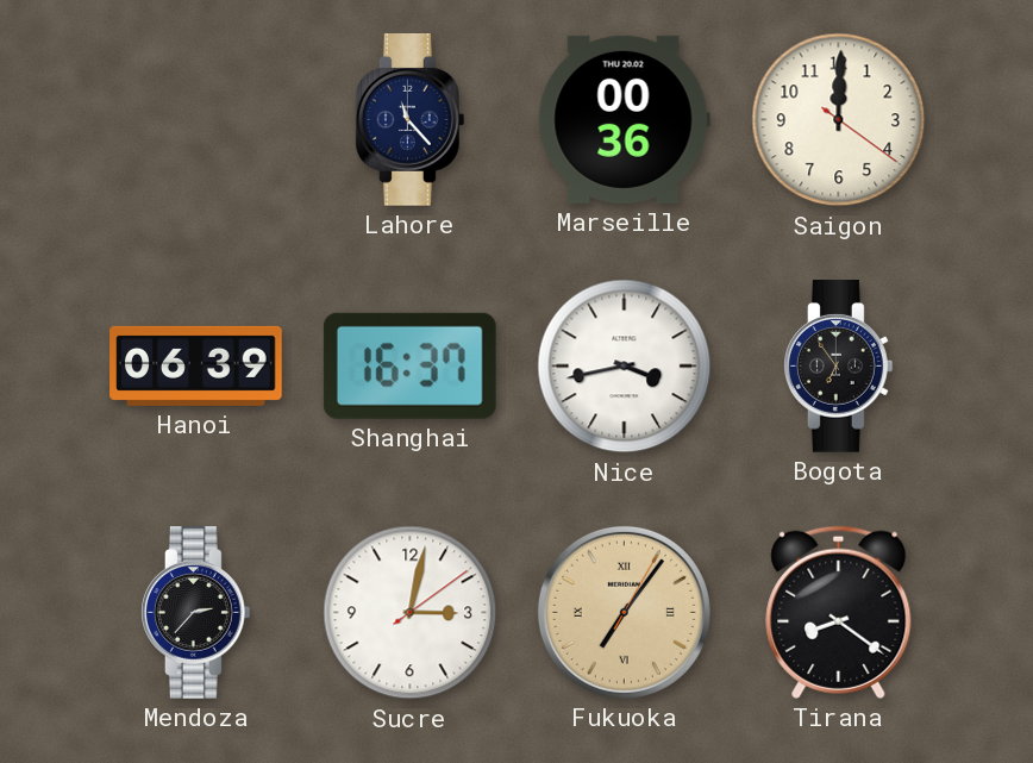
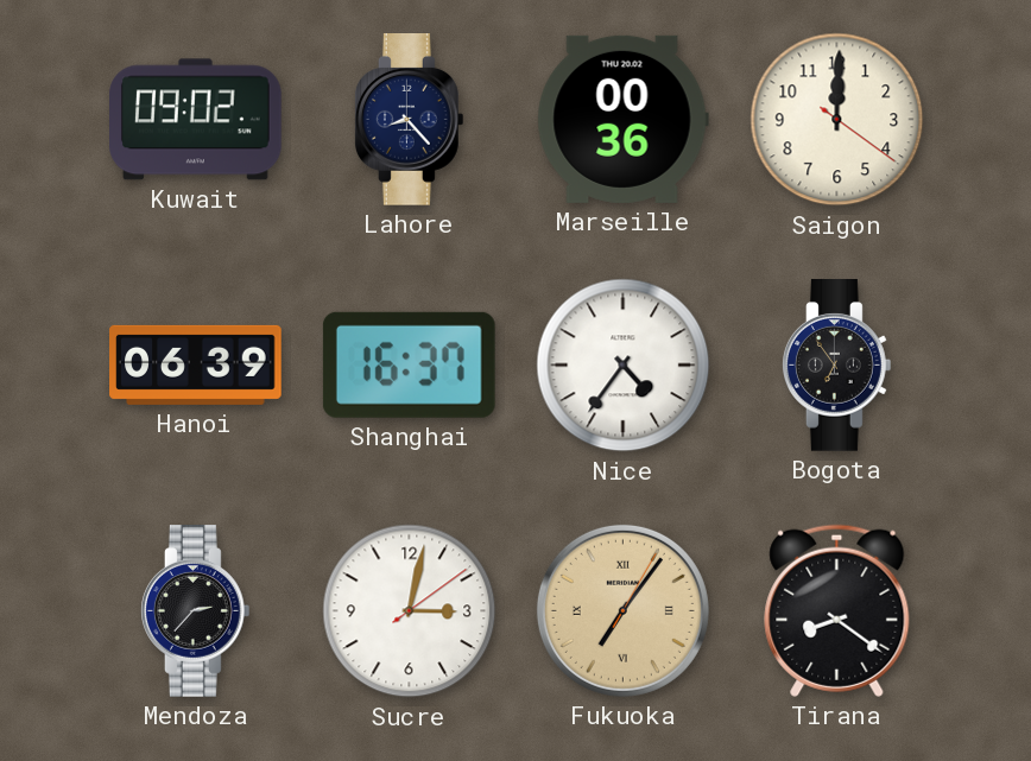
Kuwait: none -> 09:02
Lahore: 11:23 -> 8:23
Nice: 3:43 -> 4:36
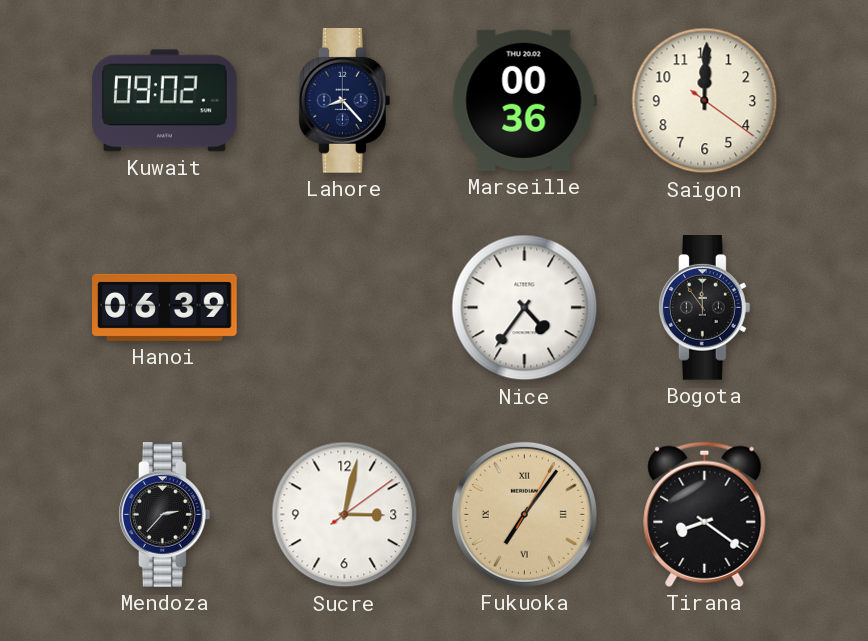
Shanghai: 16:37 -> none
Bogota: 6:54 -> 11:54
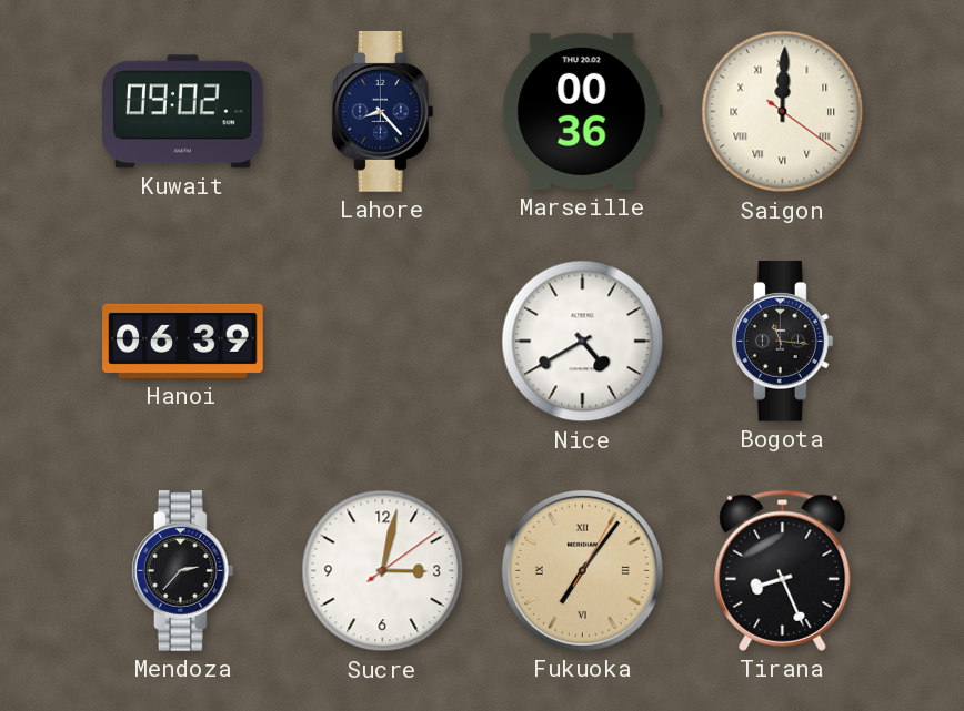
Saigon numerals: Arabic -> Roman
Nice: 4:36 -> 4:40
Bogota: 11:54 -> 11:16
Tirana: 8:21 -> 8:26
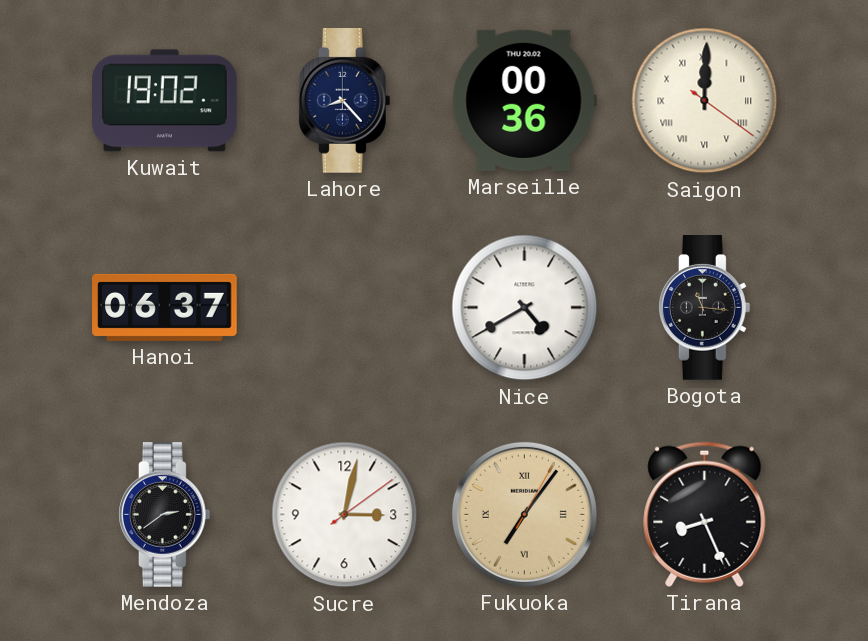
Kuwait: 09:02 -> 19:02
Hanoi: 06:39 -> 06:37
Mendoza: 2:37 -> 2:39
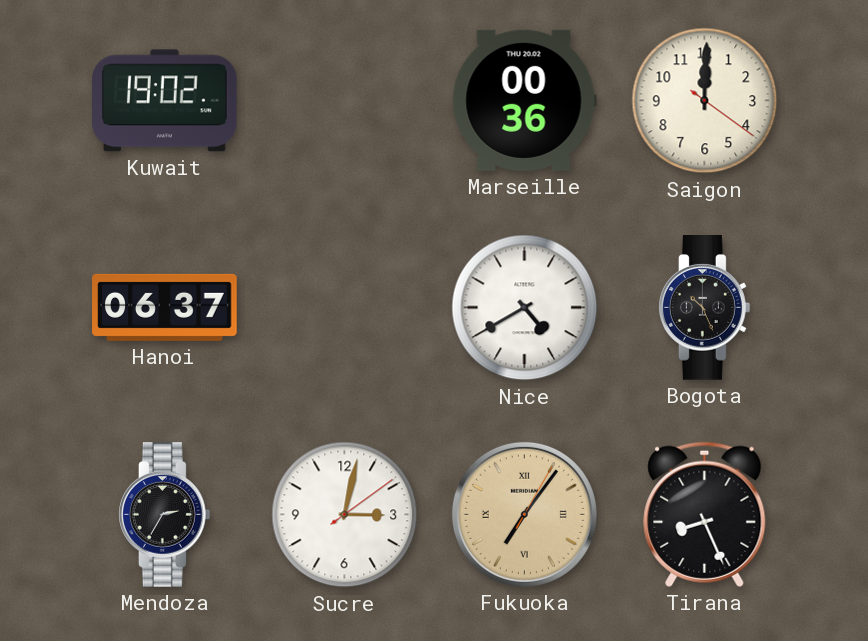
Lahore: 8:23 -> none
Saigon numerals: Roman -> Arabic
Bogota: 11:16 -> 10:26
Mendoza: 2:39 -> 2:35
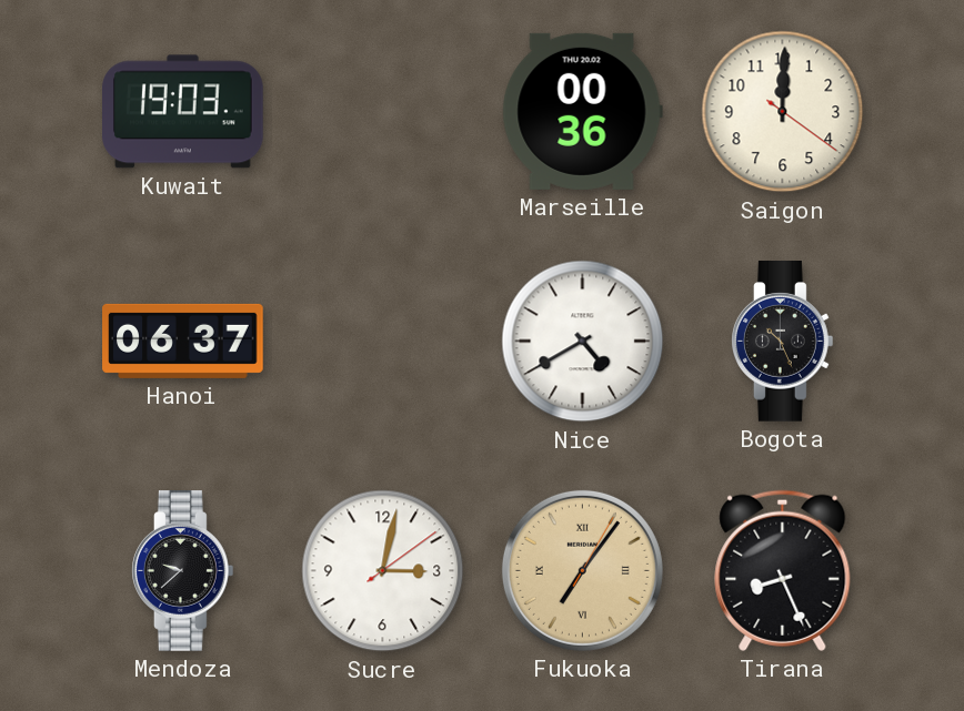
Kuwait: 19:02 -> 19:03
Mendoza: 2:35 -> 9:38
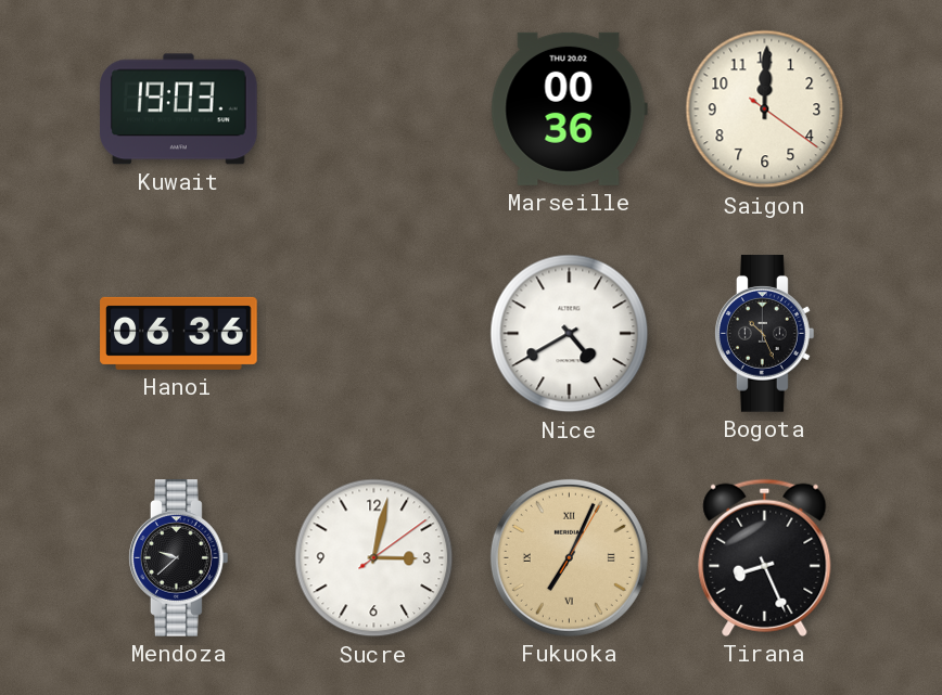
Hanoi: 06:37 -> 06:36
Fukuoka: 7:06 -> 7:04
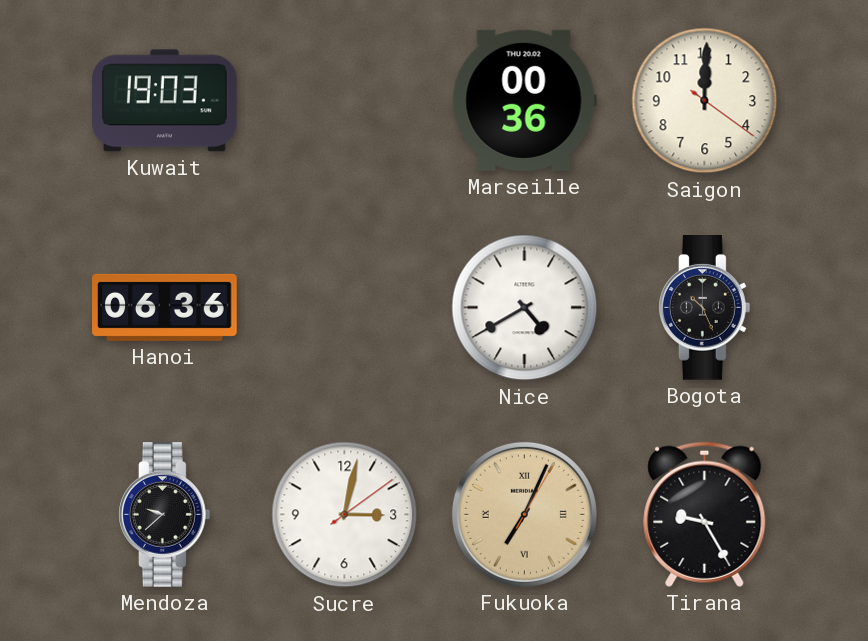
Tirana: 8:26 -> 9:25
